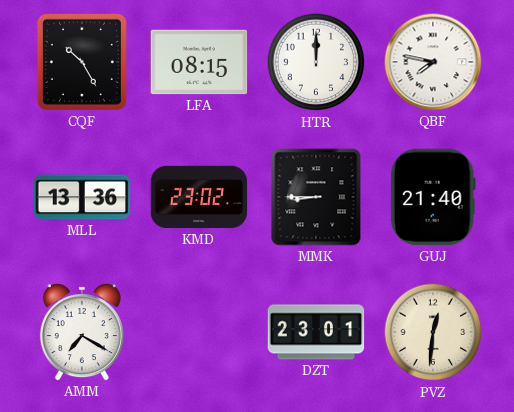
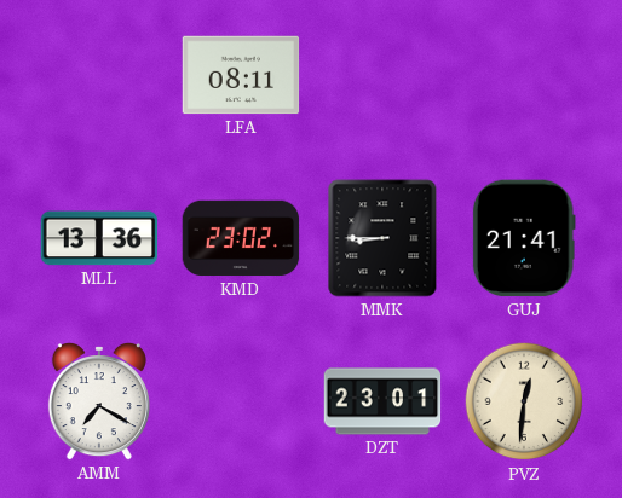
CQF: 10:25 -> none
LFA: 08:15 -> 08:11
HTR: 12:00 -> none
QBF: 7:47 -> none
GUJ: 21:40 -> 21:41
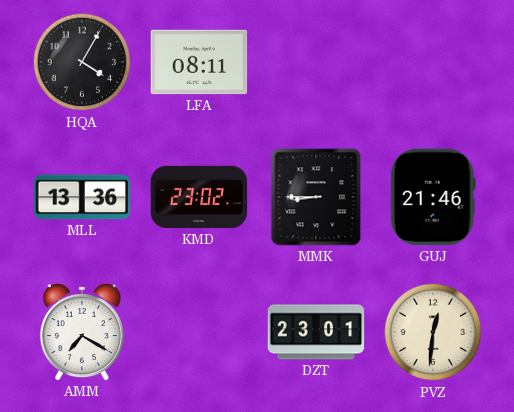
HQA: none -> 4:05
GUJ: 21:41 -> 21:46
